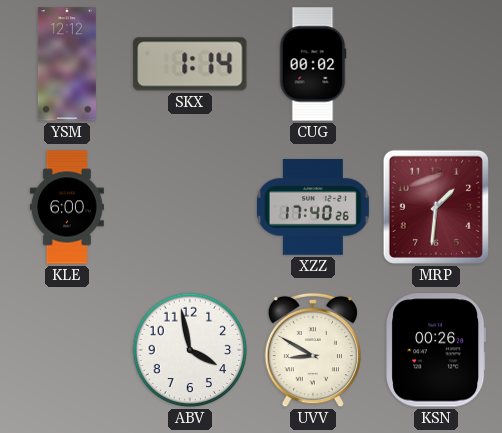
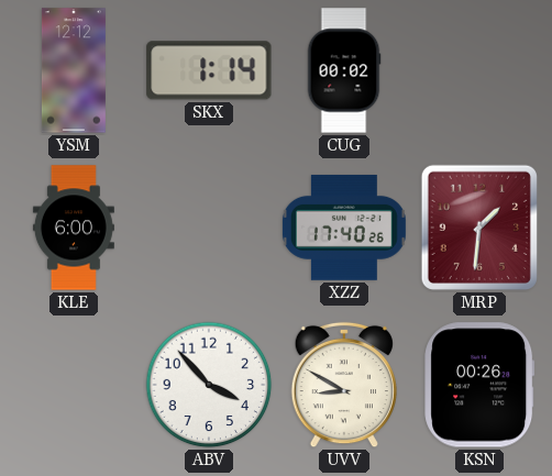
ABV: 3:58 -> 3:53
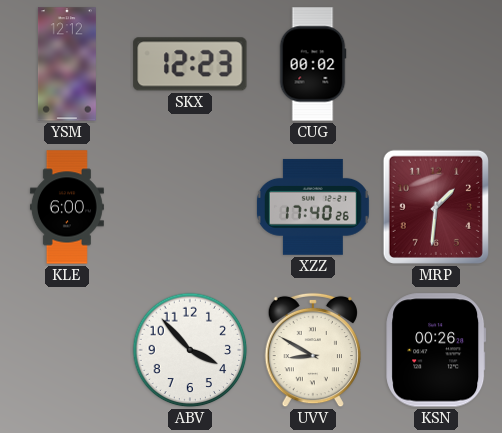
SKX: 1:14 -> 12:23
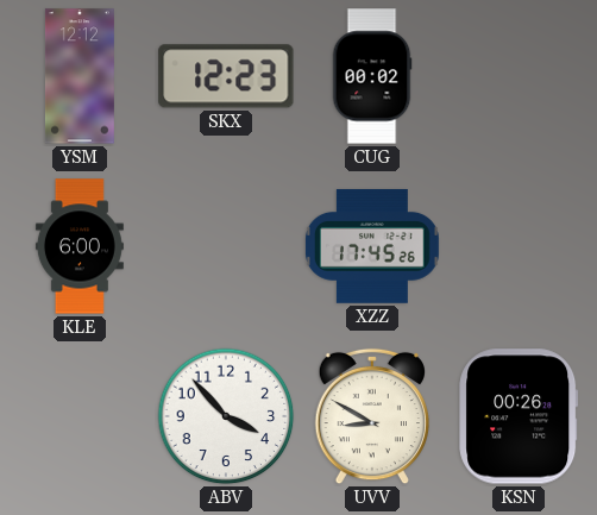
XZZ: 17:40 -> 17:45
MRP: 1:31 -> none
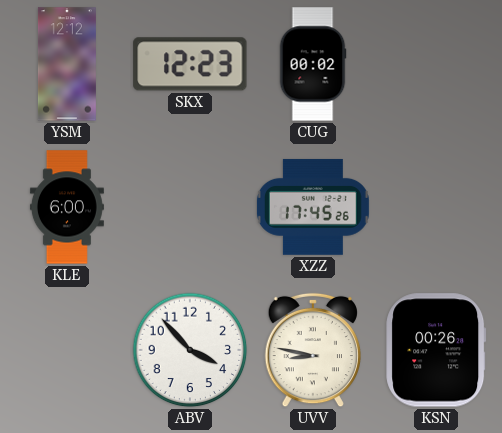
UVV: 8:50 -> 8:47
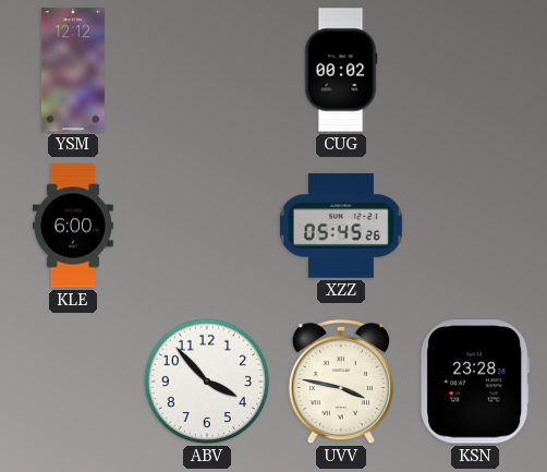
SKX: 12:23 -> none
XZZ: 17:45 -> 05:45
UVV: 8:47 -> 3:47
KSN: 00:26 -> 23:28
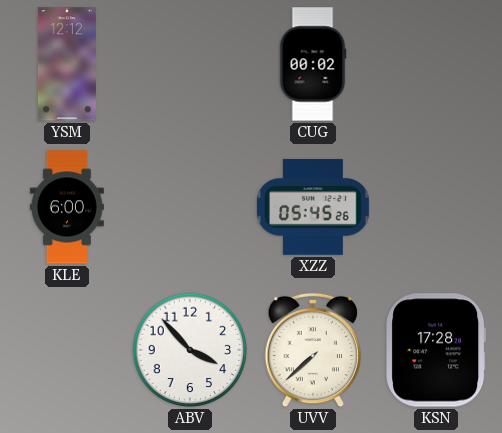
UVV: 3:47 -> 7:38
KSN: 23:28 -> 17:28
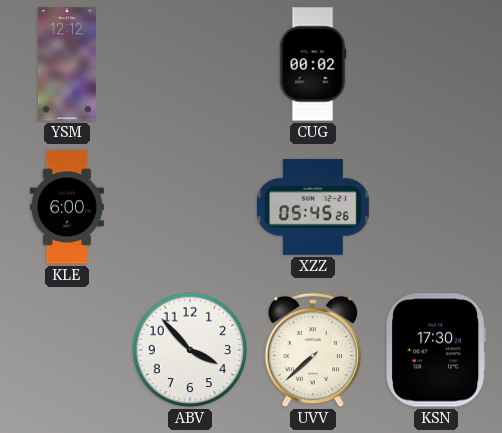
KSN: 17:28 -> 17:30
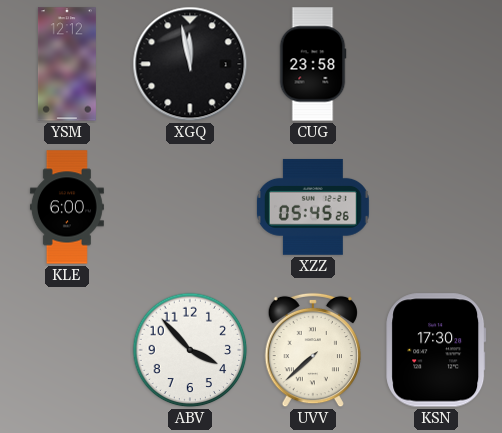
XGQ: none -> 11:58
CUG: 00:02 -> 23:58
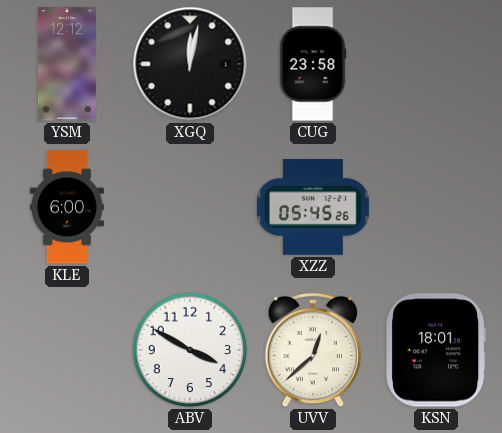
XGQ: 11:58 -> 12:02
ABV: 3:53 -> 3:50
UVV: 7:38 -> 12:38
KSN: 17:30 -> 18:01
